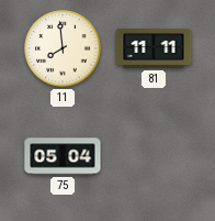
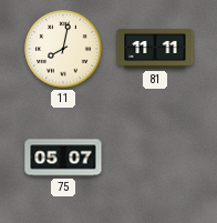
11: 7:59 -> 8:02
75: 05:04 -> 05:07
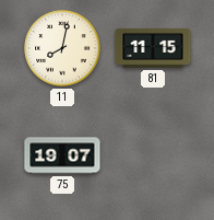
81: 11:11 -> 11:15
75: 05:07 -> 19:07
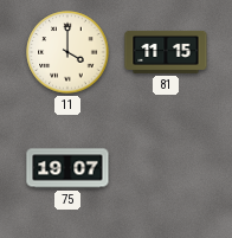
11: 8:02 -> 4:00
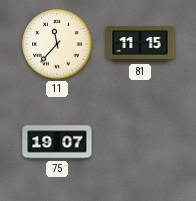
11: 4:00 -> 11:37
